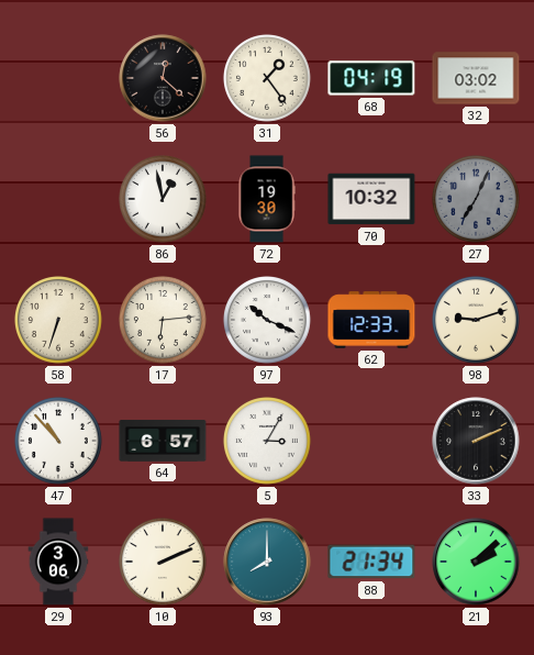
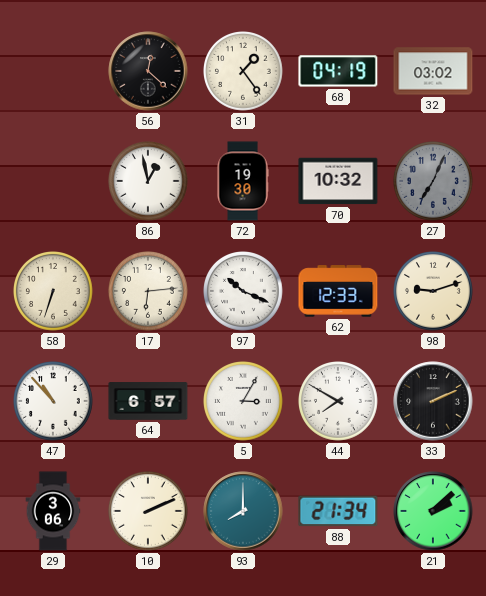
44: none -> 7:50
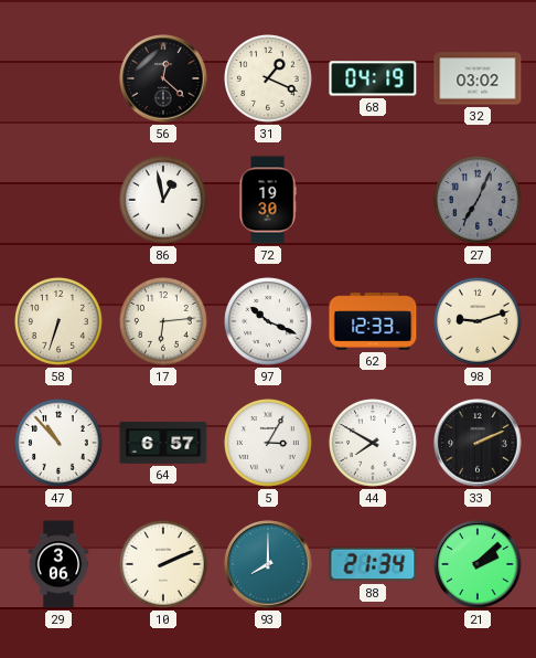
31: 1:24 -> 1:19
70: 10:32 -> none
